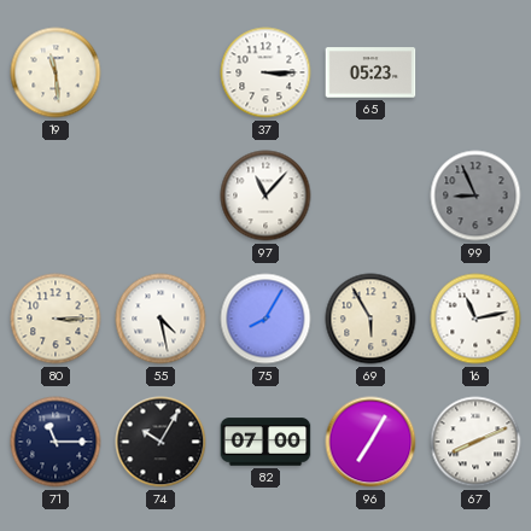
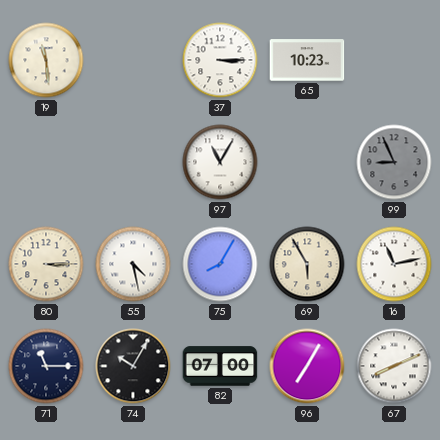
65: 05:23 -> 10:23
97: 11:07 -> 11:05
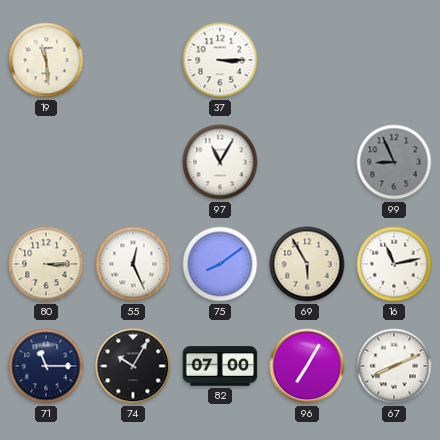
65: 10:23 -> none
55: 4:28 -> 12:26
75: 8:05 -> 8:09
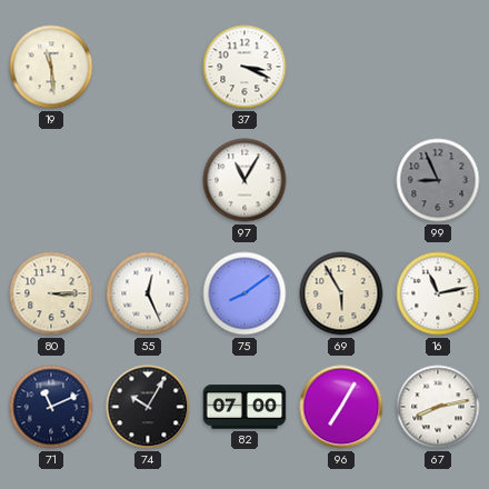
37: 3:15 -> 3:19
71: 11:15 -> 11:11
67: 8:11 -> 8:13
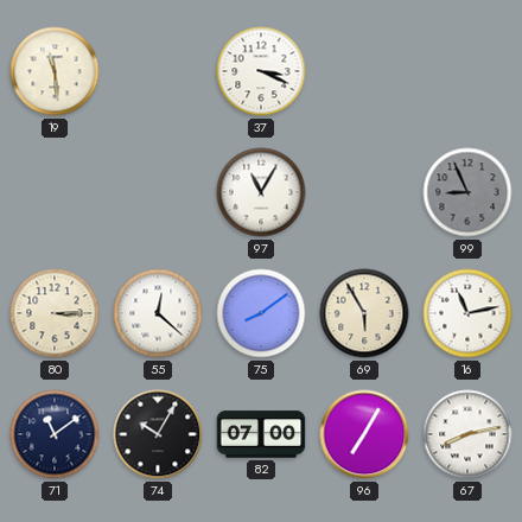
55: 12:26 -> 12:22
71: 11:11 -> 11:09
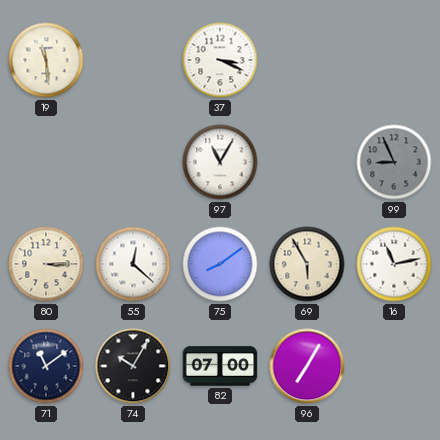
67: 8:13 -> none
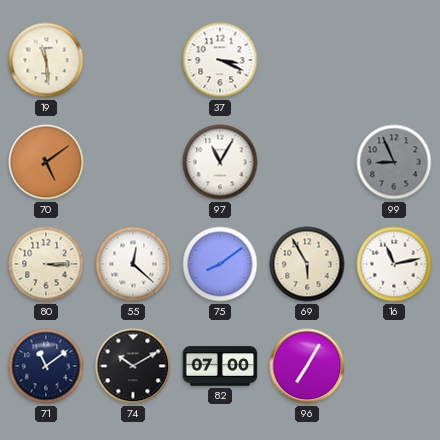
70: none -> 5:09
74: 10:05 -> 10:10
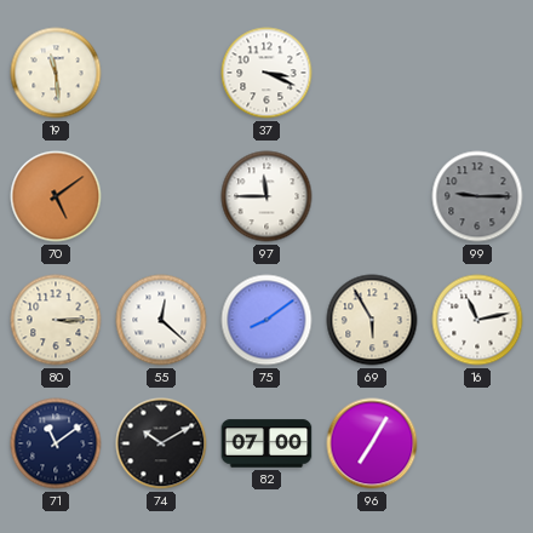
97: 11:05 -> 11:45
99: 8:56 -> 9:15
